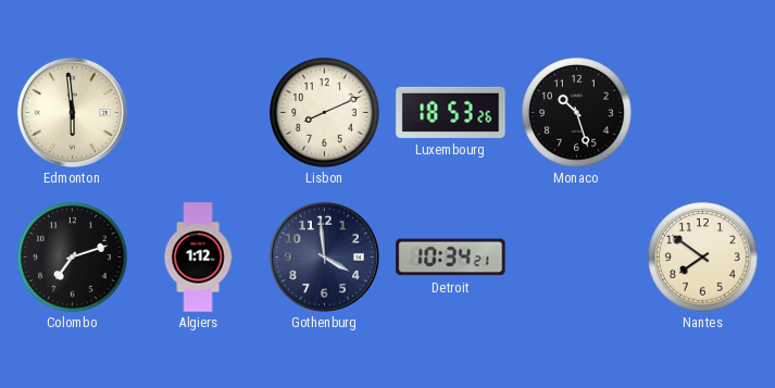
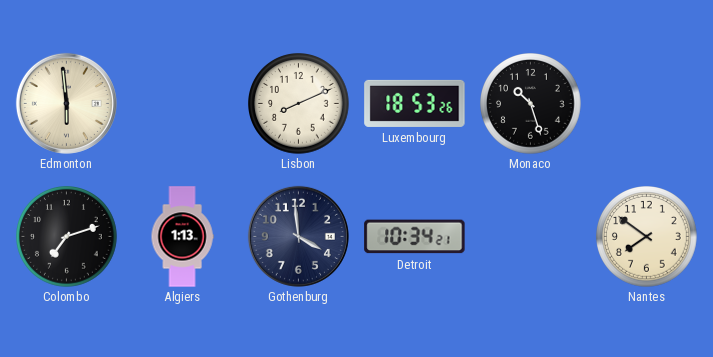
Algiers: 1:12 -> 1:13
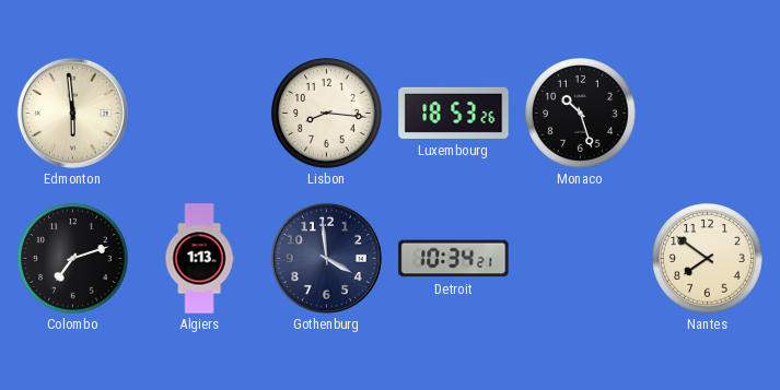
Lisbon: 8:11 -> 8:16
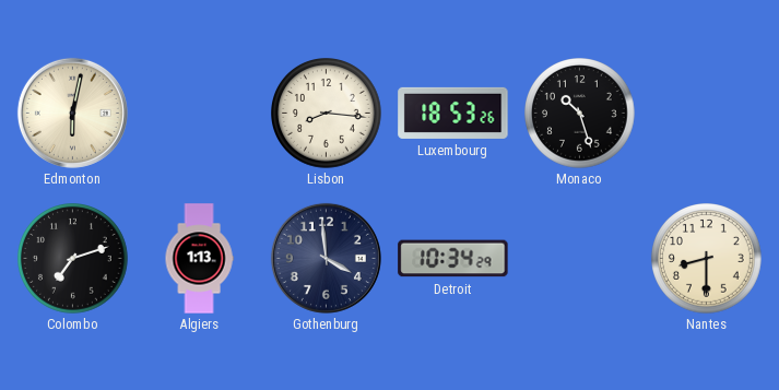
Edmonton: 5:59 -> 6:02
Detroit: 10:34:21 -> 10:34:29
Nantes: 7:51 -> 8:30
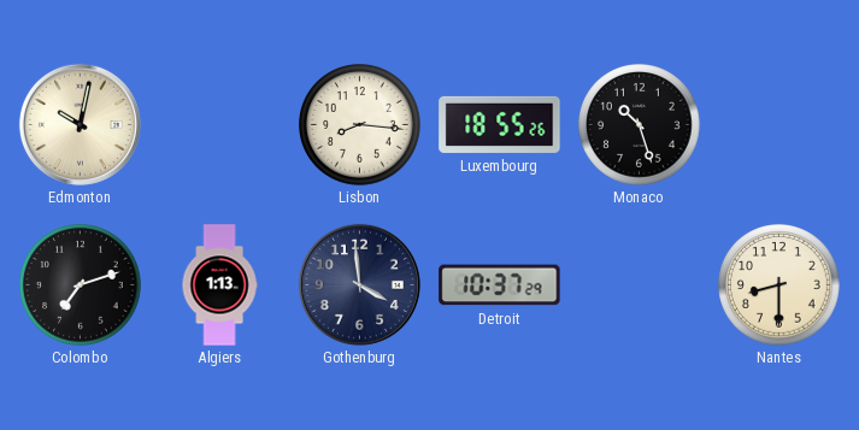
Edmonton: 6:02 -> 10:02
Luxembourg: 18:53 -> 18:55
Detroit: 10:34 -> 10:37
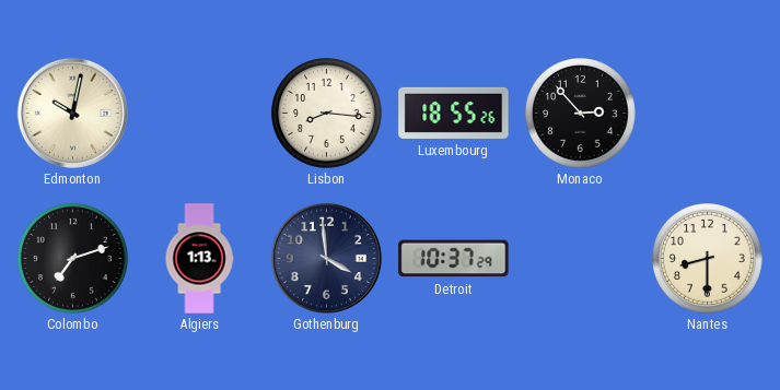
Monaco: 10:27 -> 2:53
